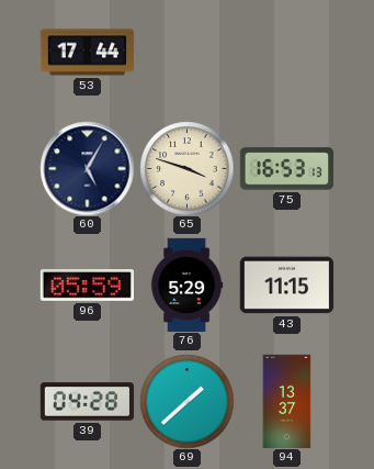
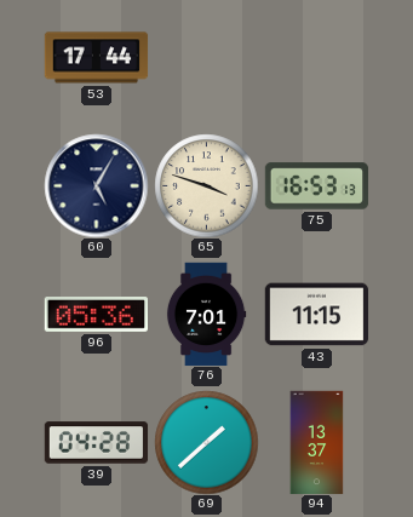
96: 05:59 -> 05:36
76: 5:29 -> 7:01
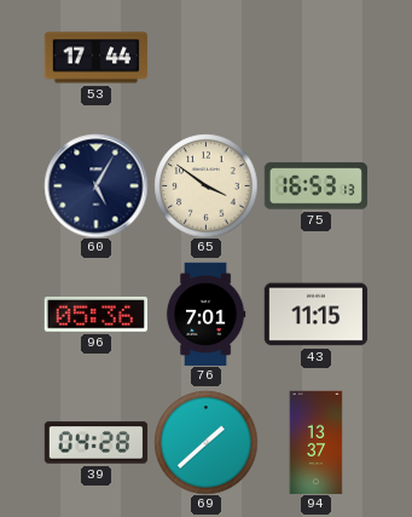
65: 3:48 -> 3:51
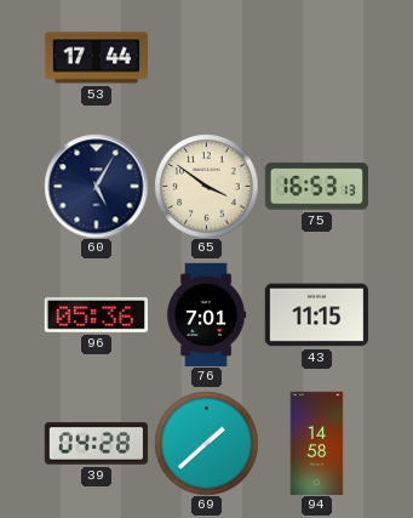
94: 13:37 -> 14:58
